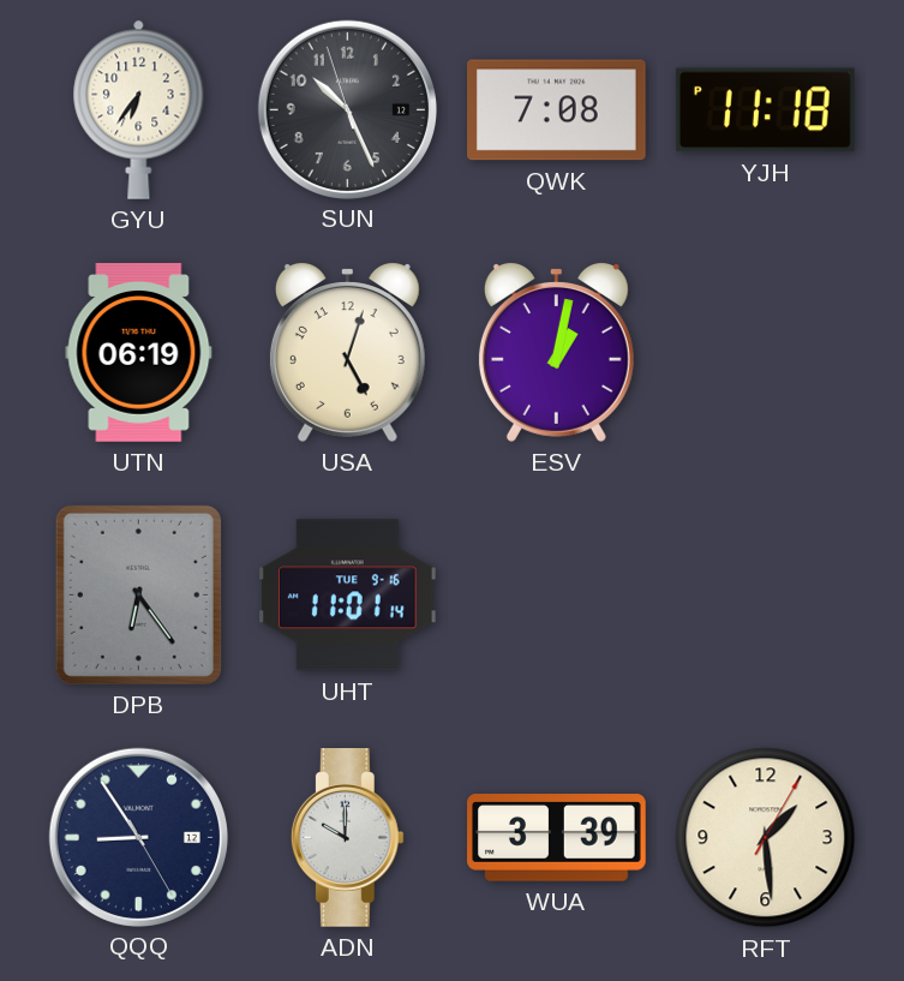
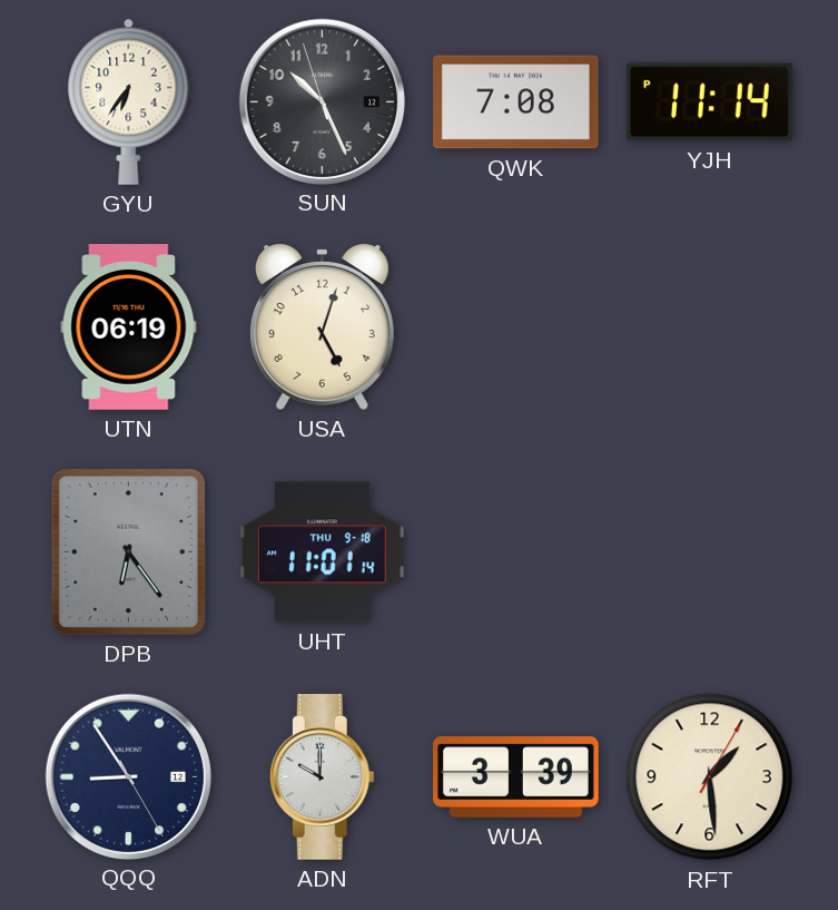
YJH: 11:18 -> 11:14
ESV: 1:02 -> none
UHT date: TUE 9-16 -> THU 9-18
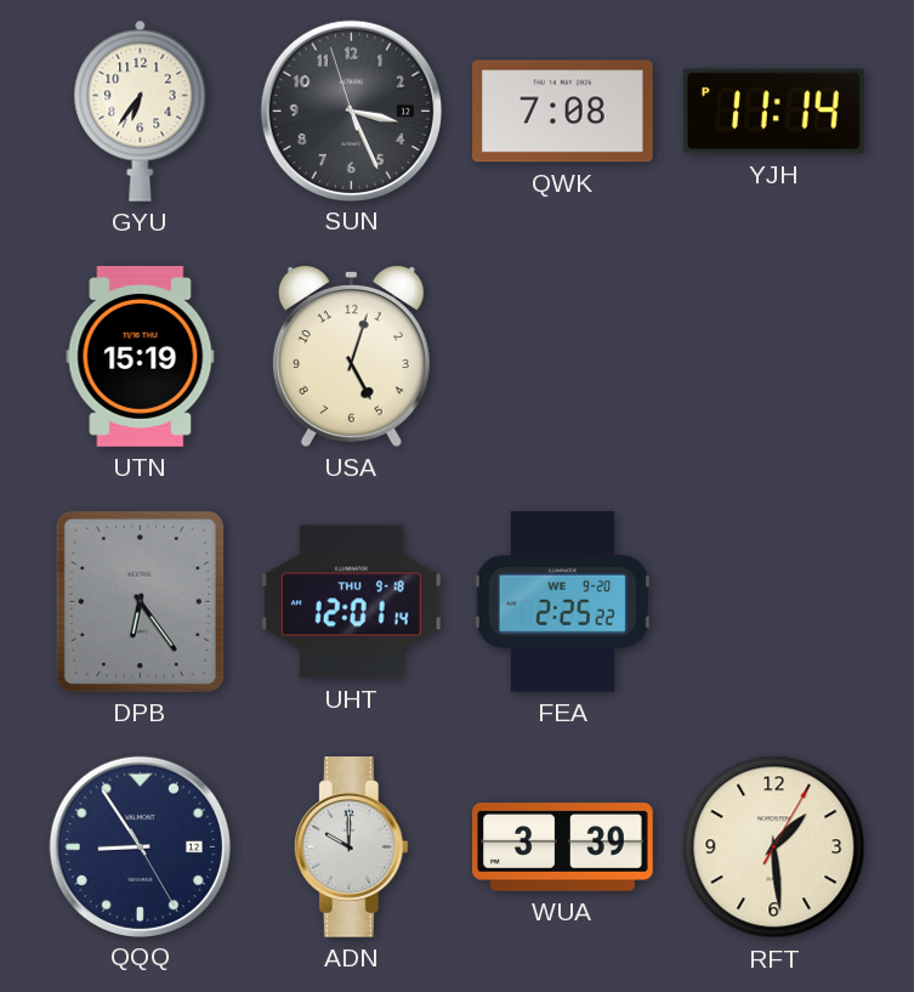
SUN: 10:25 -> 3:25
UTN: 06:19 -> 15:19
UHT: 11:01 -> 12:01
FEA: none -> 2:25
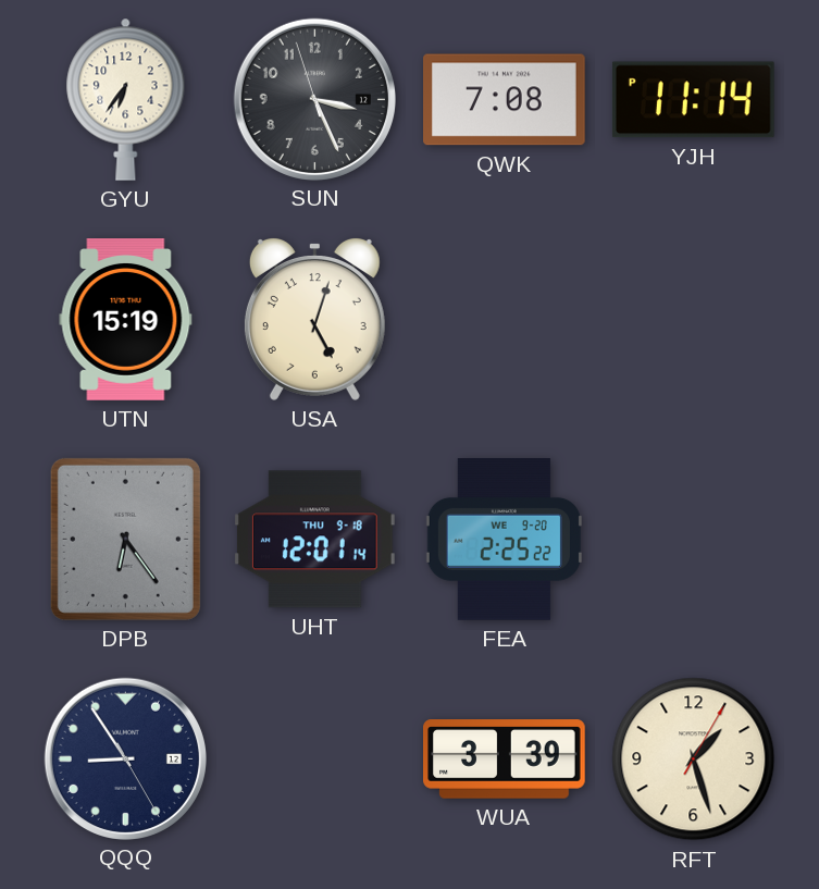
ADN: 10:00 -> none
RFT: 1:29 -> 1:27
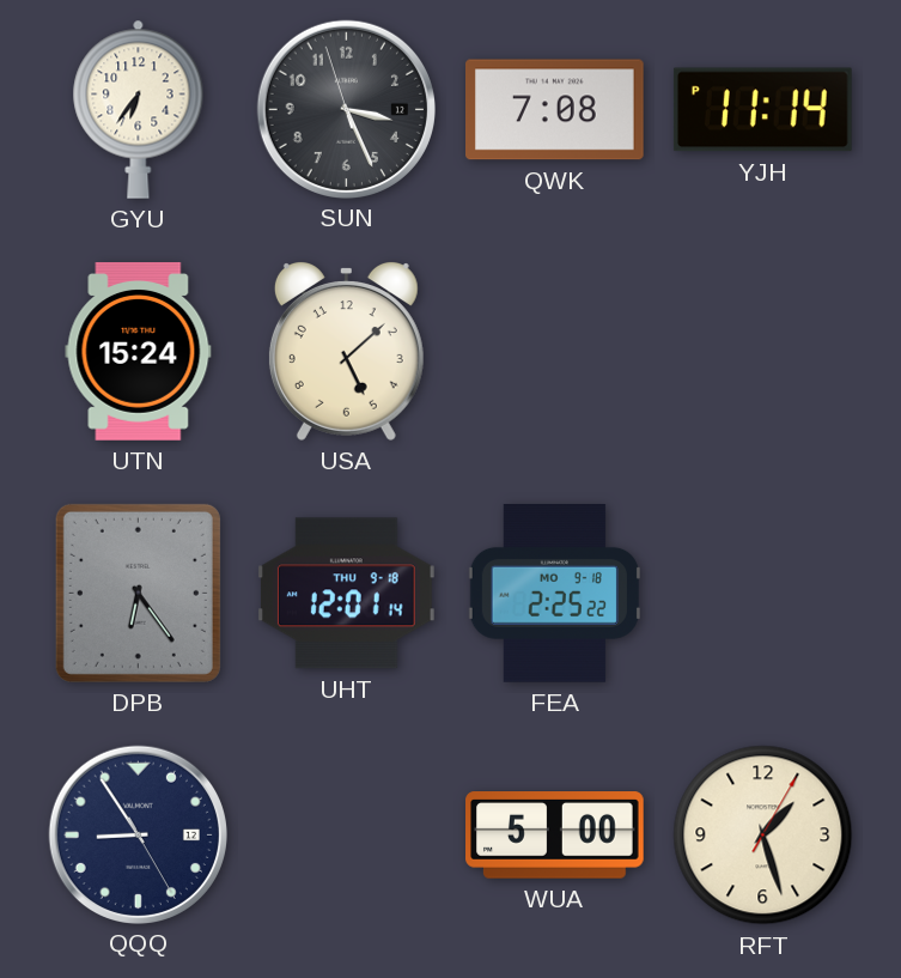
UTN: 15:19 -> 15:24
USA: 5:03 -> 5:08
FEA date: WE 9-20 -> MO 9-18
WUA: 3:39 -> 5:00
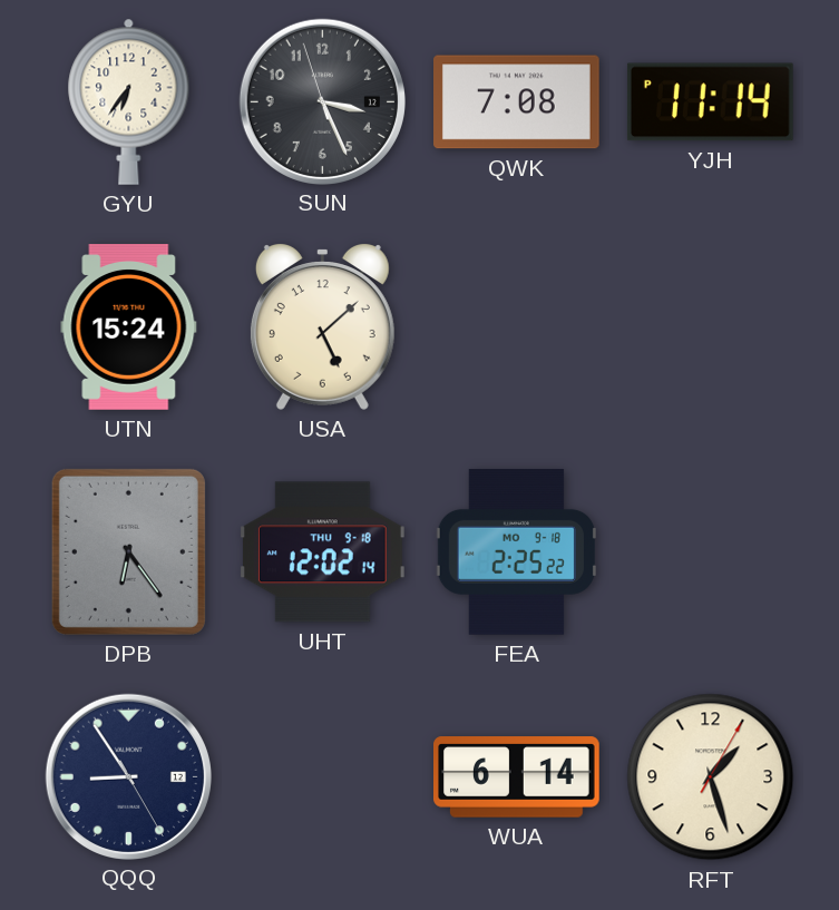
UHT: 12:01 -> 12:02
WUA: 5:00 -> 6:14
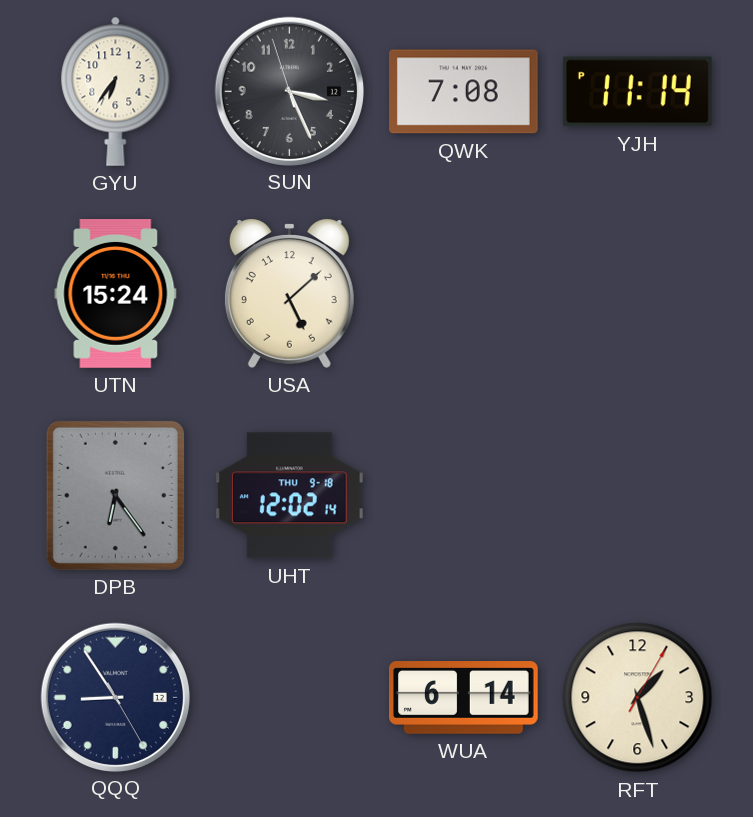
FEA: 2:25 -> none
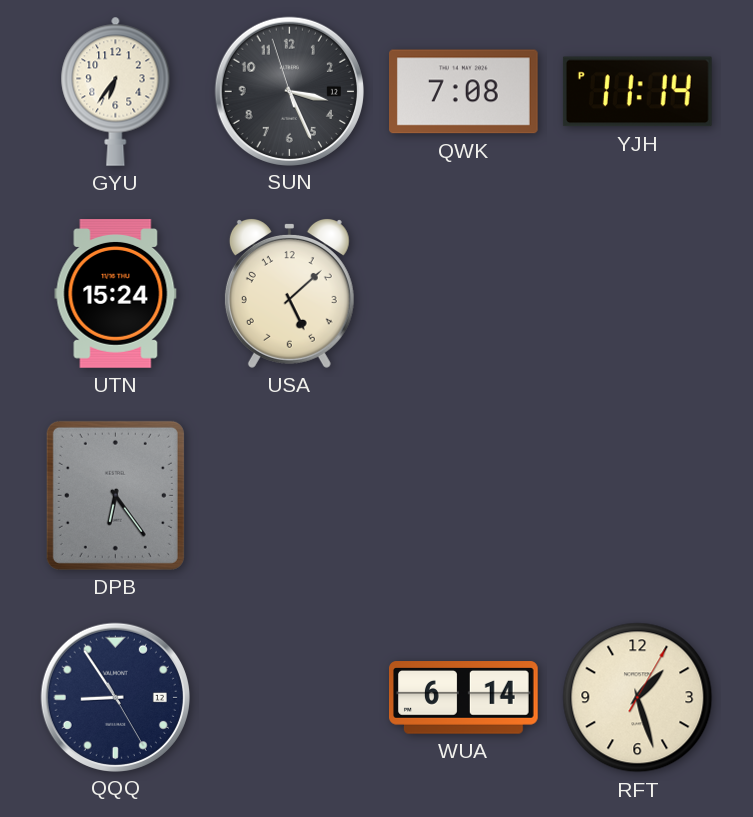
UHT: 12:02 -> none
